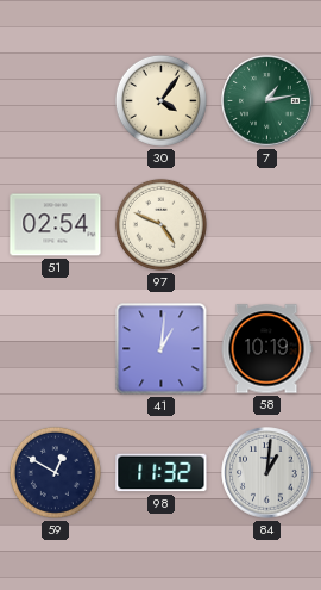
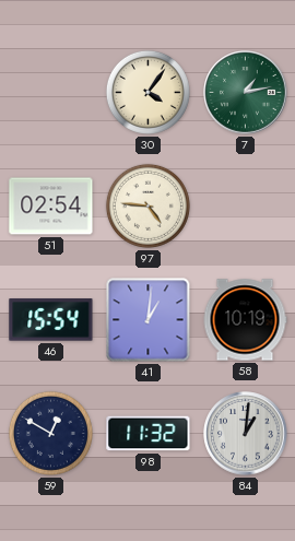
97: 4:49 -> 4:46
46: none -> 15:54
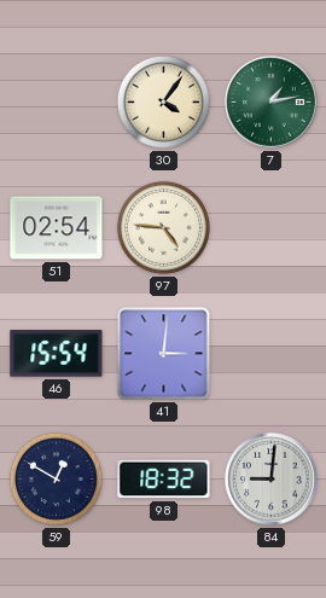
41: 1:01 -> 3:01
58: 10:19 -> none
98: 11:32 -> 18:32
84: 1:01 -> 9:01
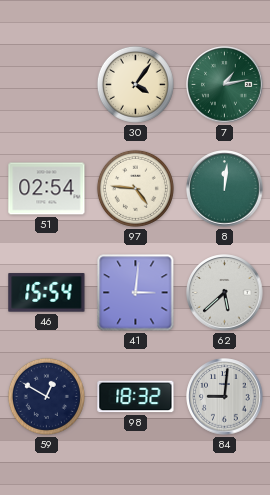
8: none -> 12:01
62: none -> 5:38
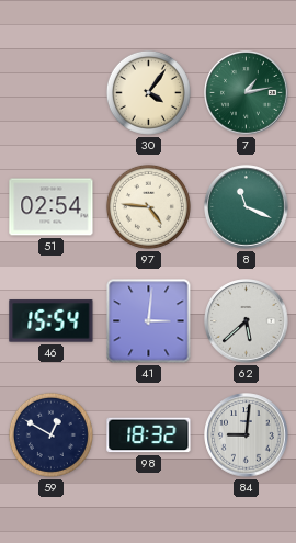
8: 12:01 -> 11:19
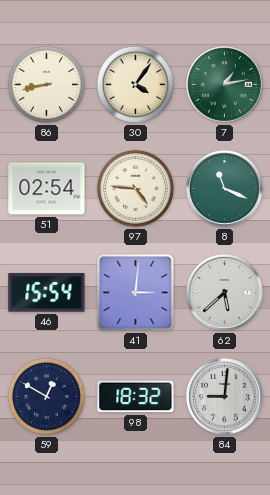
86: none -> 8:43
